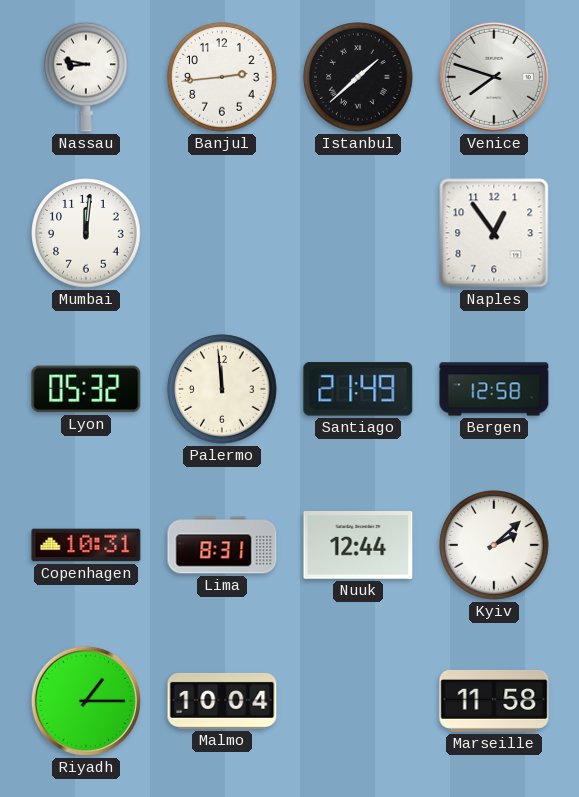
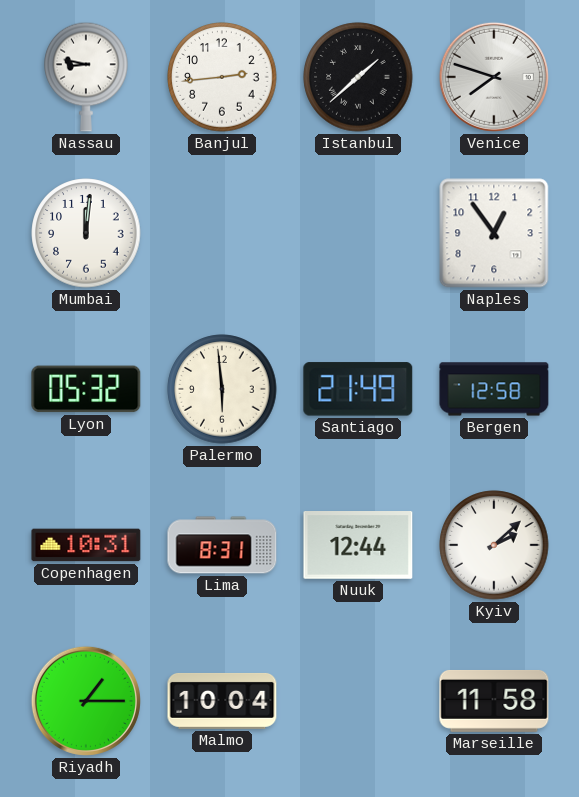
Palermo: 11:59 -> 5:59
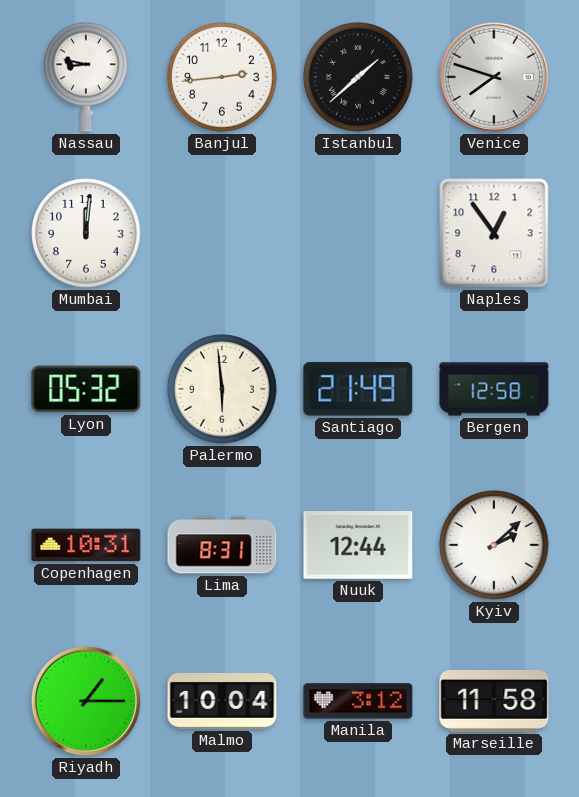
Manila: none -> 3:12
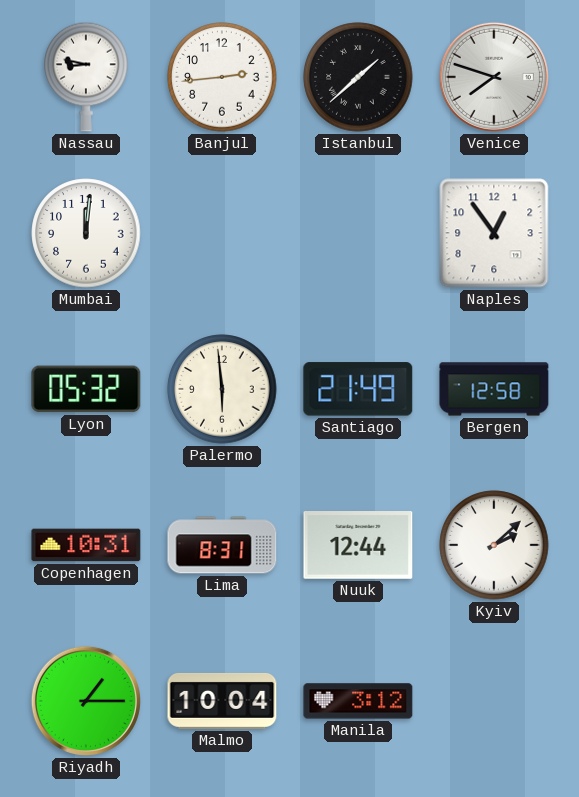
Marseille: 11:58 -> none
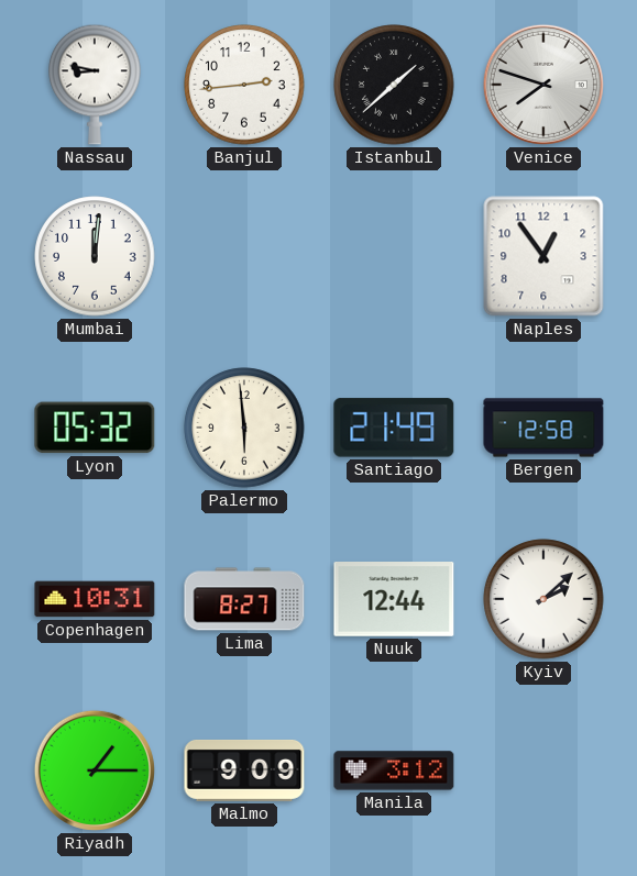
Lima: 8:31 -> 8:27
Malmo: 10:04 -> 9:09
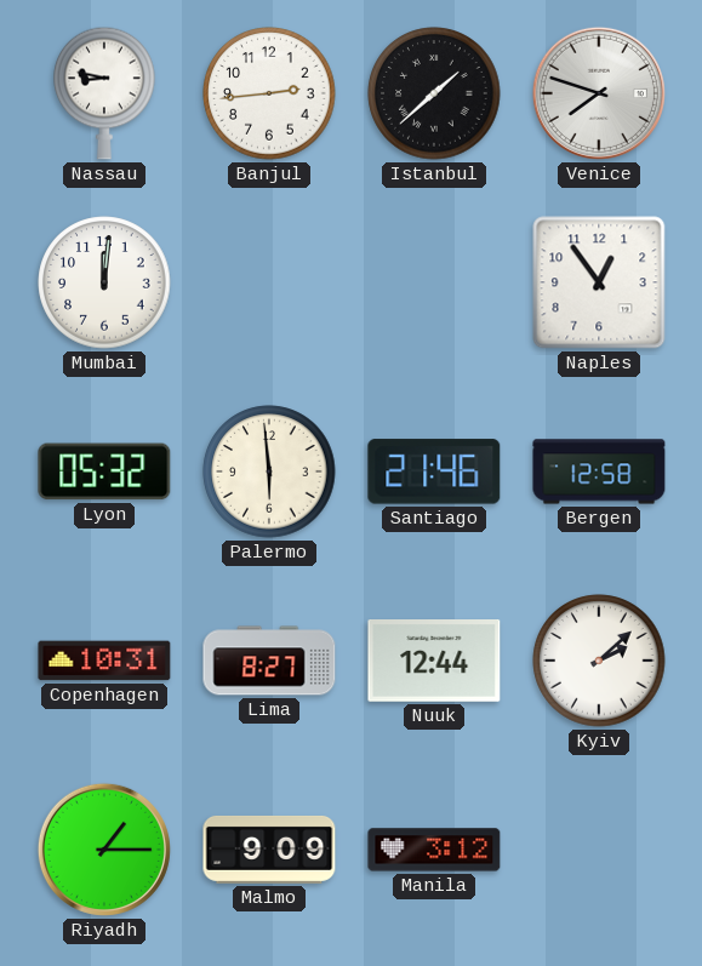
Santiago: 21:49 -> 21:46
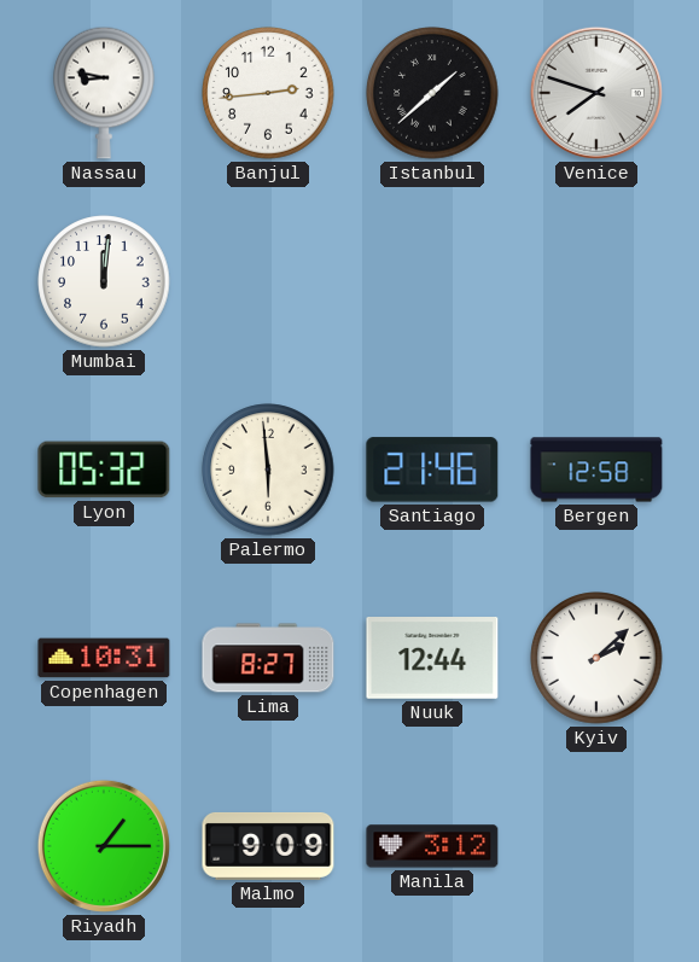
Naples: 12:54 -> none
